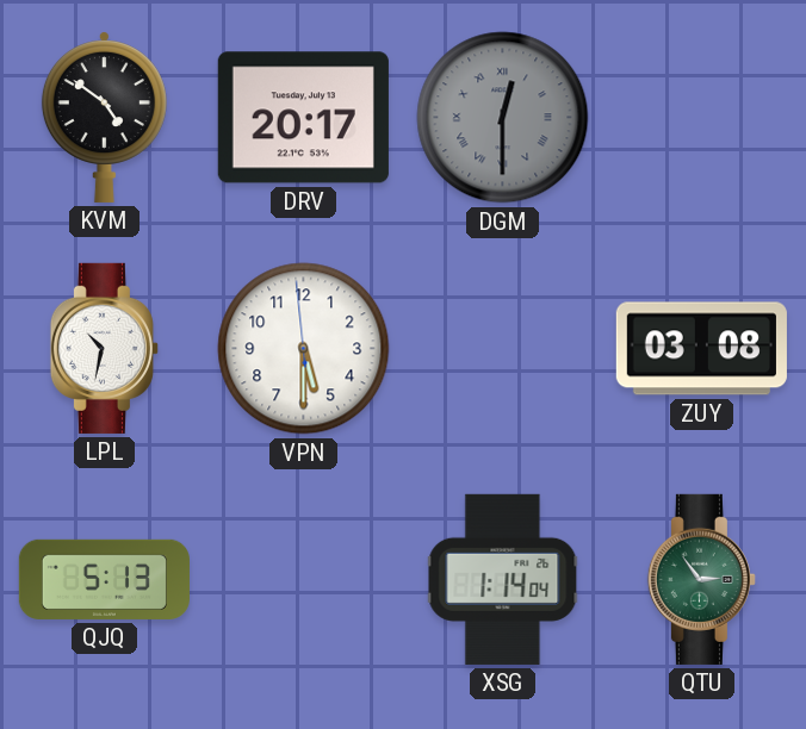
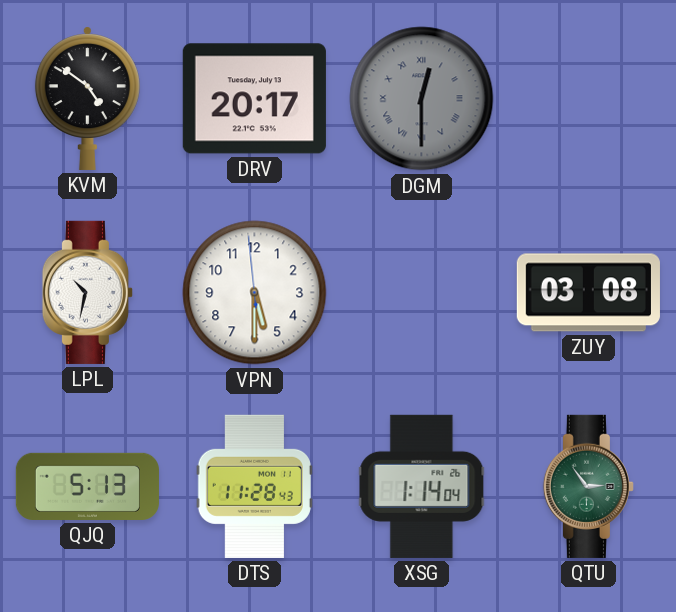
DTS: none -> 11:28
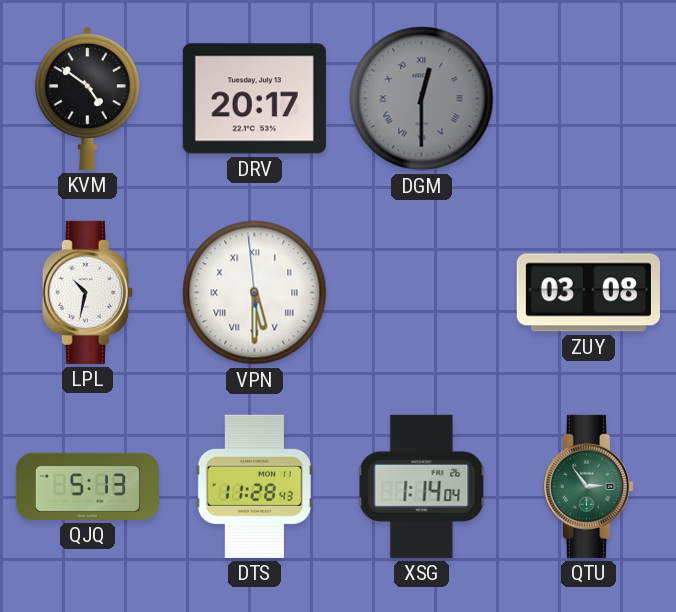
VPN numerals: Arabic -> Roman
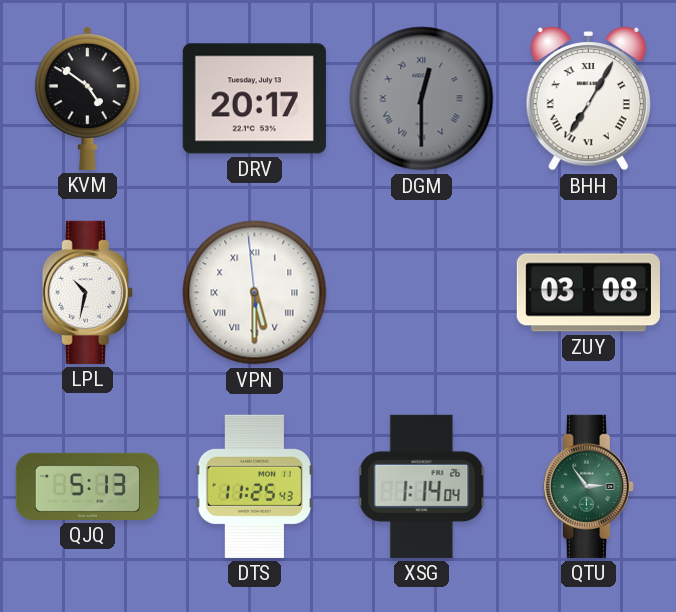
BHH: none -> 7:05
DTS: 11:28 -> 11:25
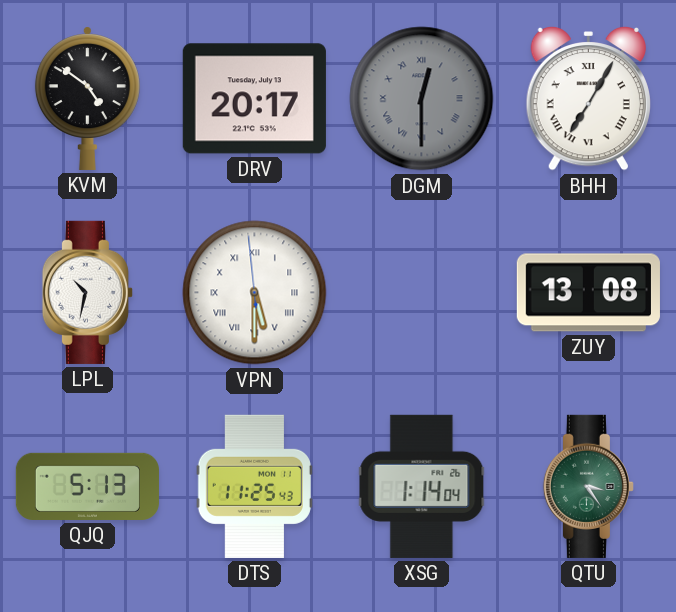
ZUY: 03:08 -> 13:08
QTU: 2:54 -> 3:24
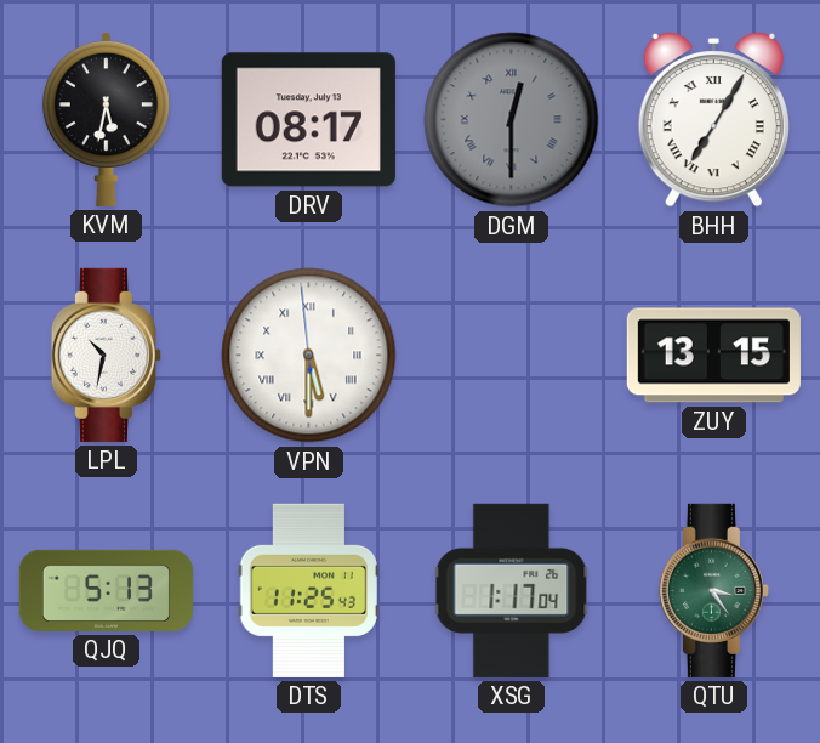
KVM: 4:51 -> 5:32
DRV: 20:17 -> 08:17
ZUY: 13:08 -> 13:15
XSG: 1:14 -> 1:17
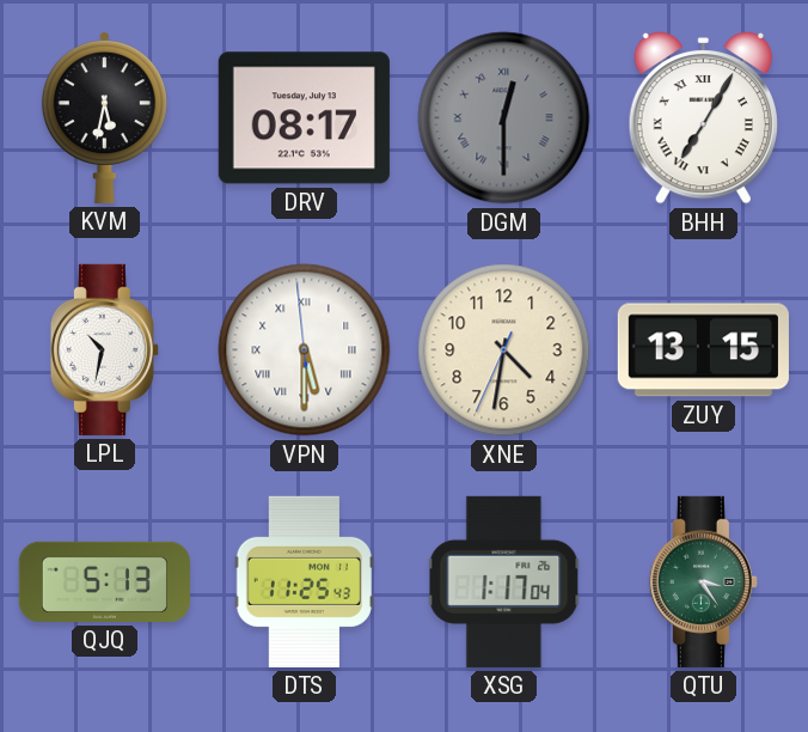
XNE: none -> 4:31
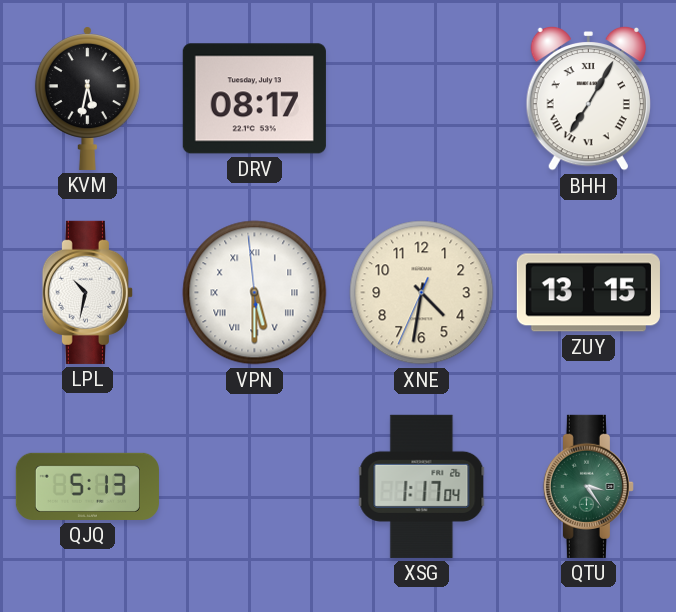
DGM: 12:30 -> none
DTS: 11:25 -> none
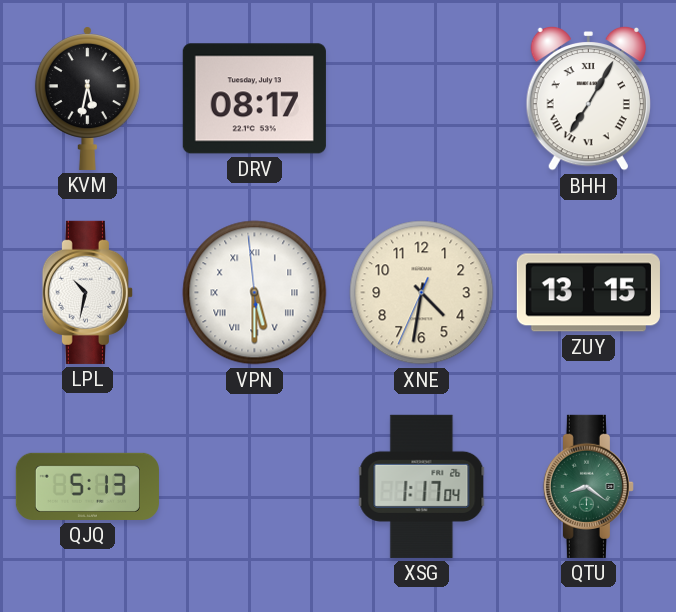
QTU: 3:24 -> 8:21
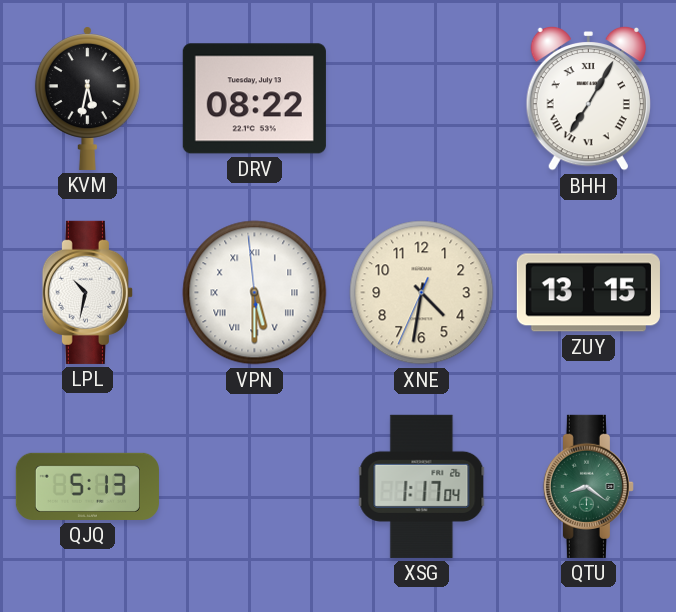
DRV: 08:17 -> 08:22
